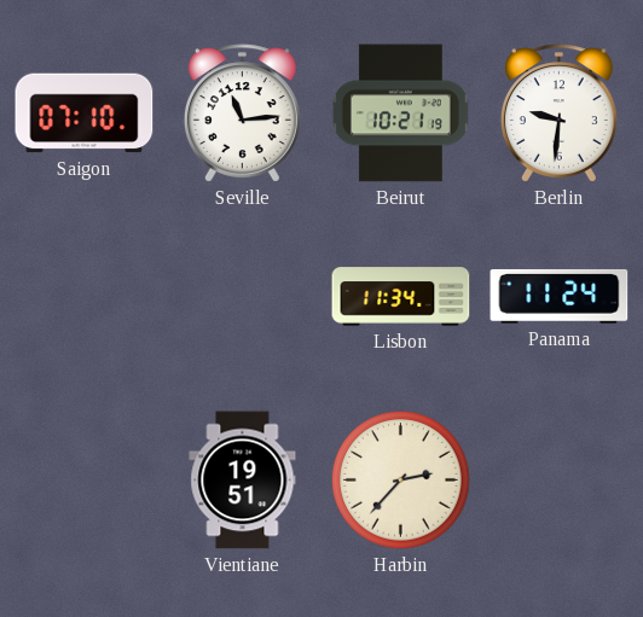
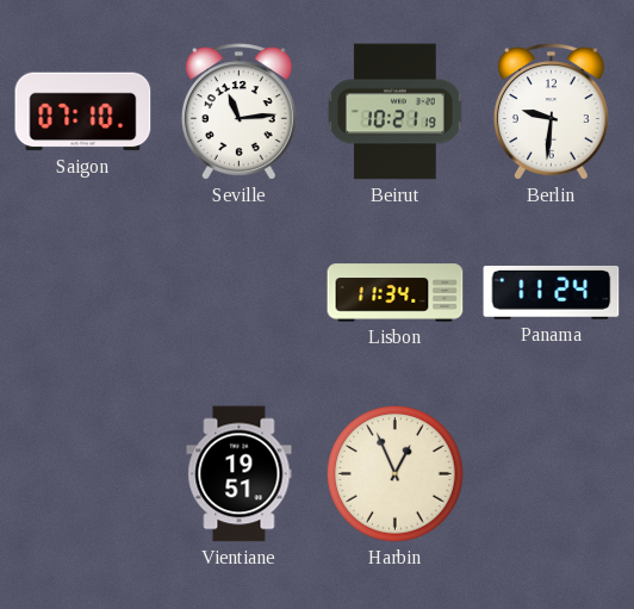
Harbin: 2:37 -> 12:56
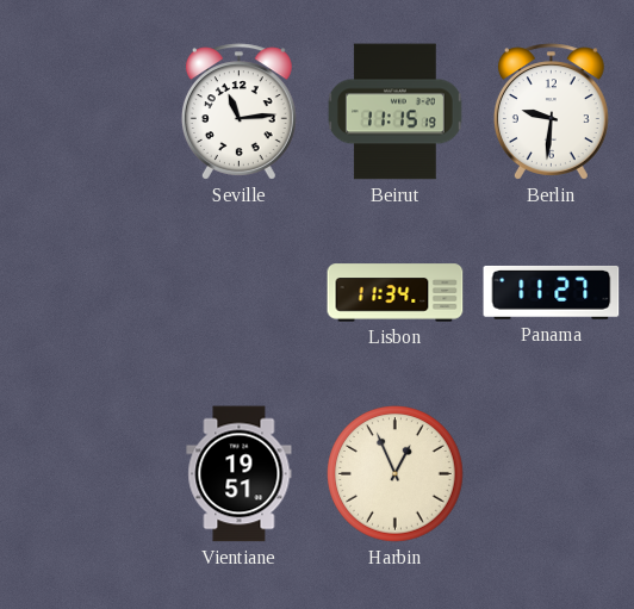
Saigon: 07:10 -> none
Beirut: 10:21 -> 11:15
Panama: 11:24 -> 11:27
